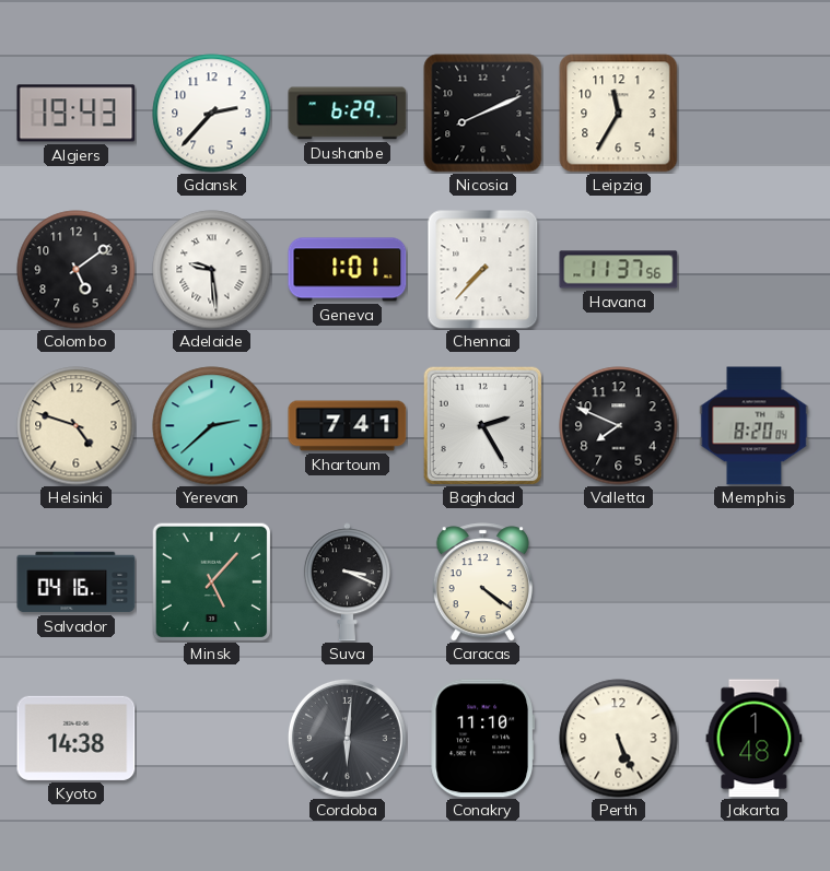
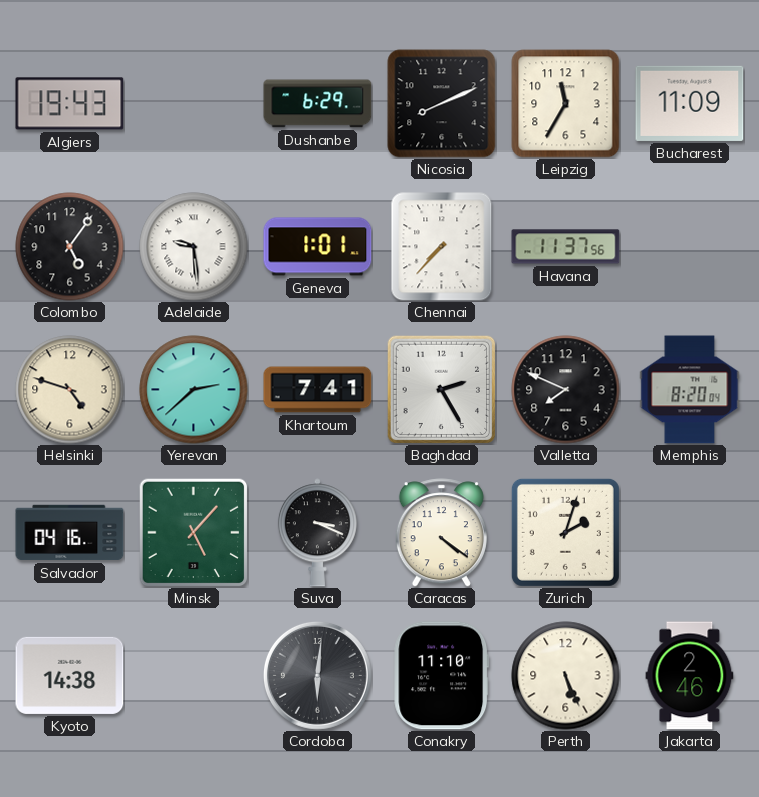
Gdansk: 2:37 -> none
Bucharest: none -> 11:09
Colombo: 5:09 -> 5:06
Zurich: none -> 2:03
Jakarta: 1:48 -> 2:46
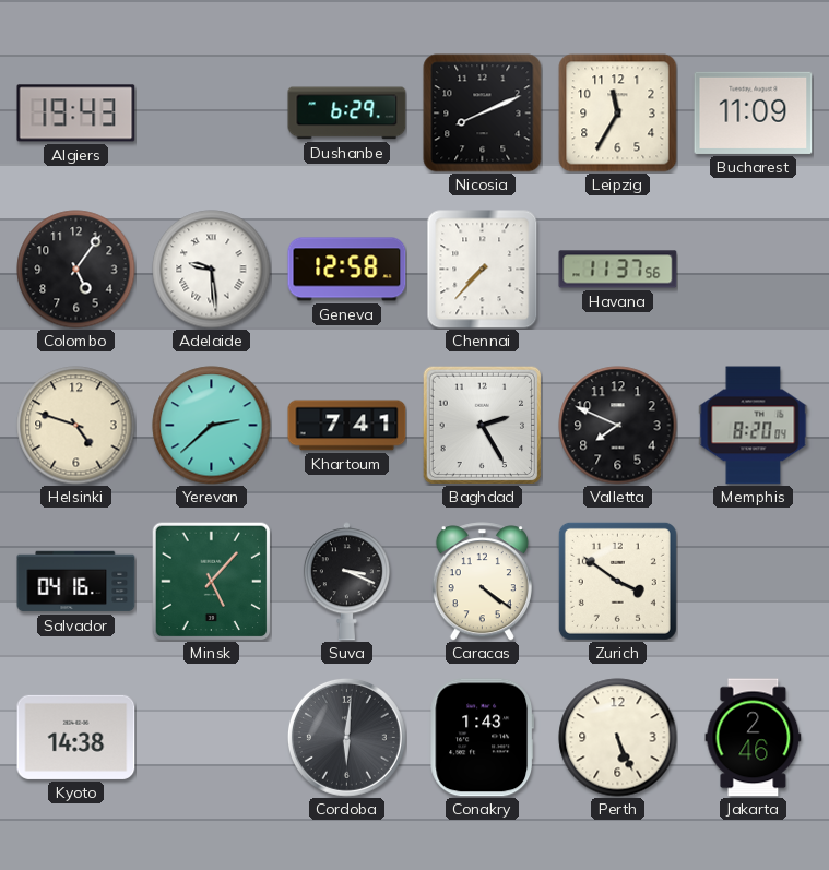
Geneva: 1:01 -> 12:58
Zurich: 2:03 -> 3:51
Conakry: 11:10 -> 1:43
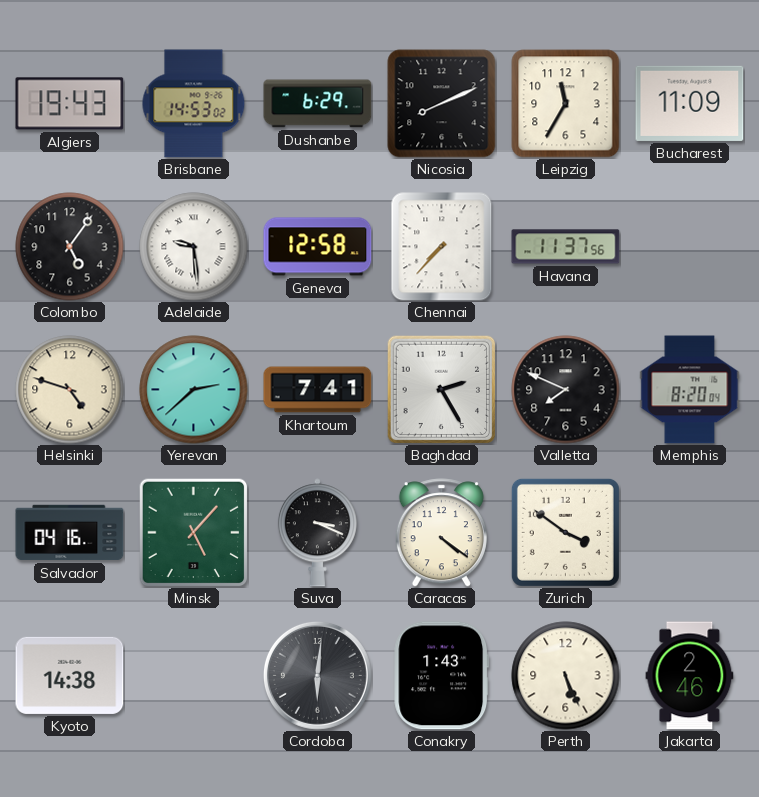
Brisbane: none -> 14:53
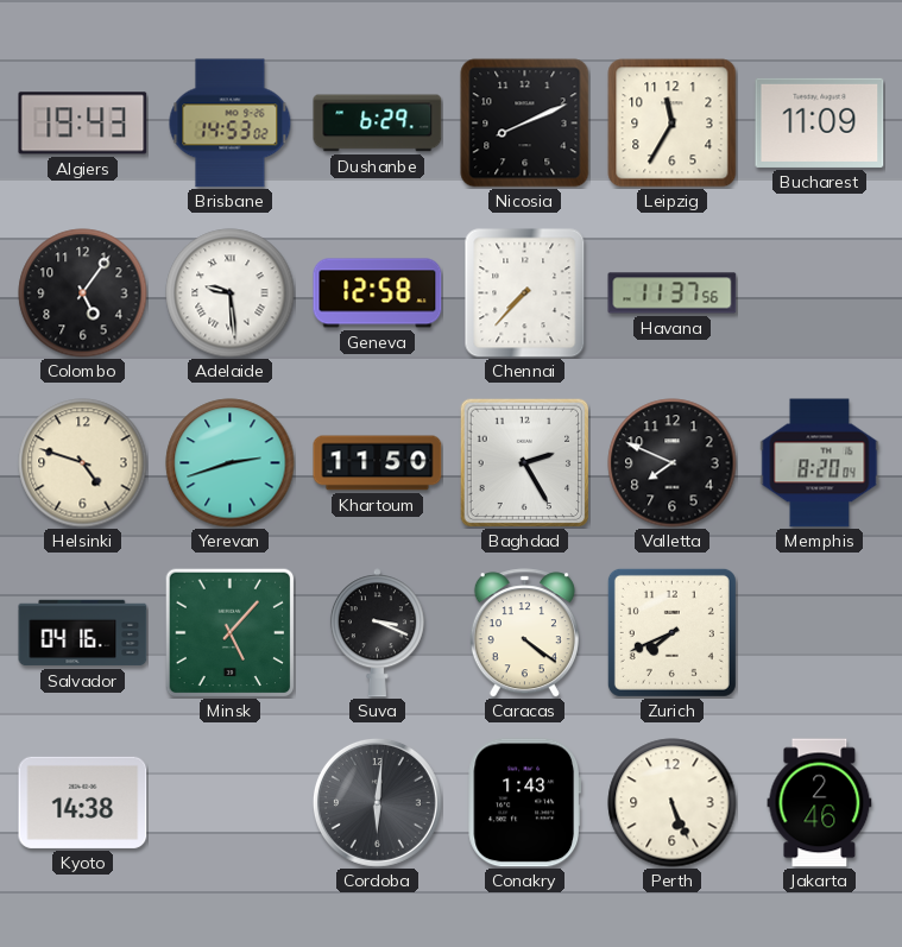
Yerevan: 2:38 -> 2:42
Khartoum: 7:41 -> 11:50
Zurich: 3:51 -> 7:41
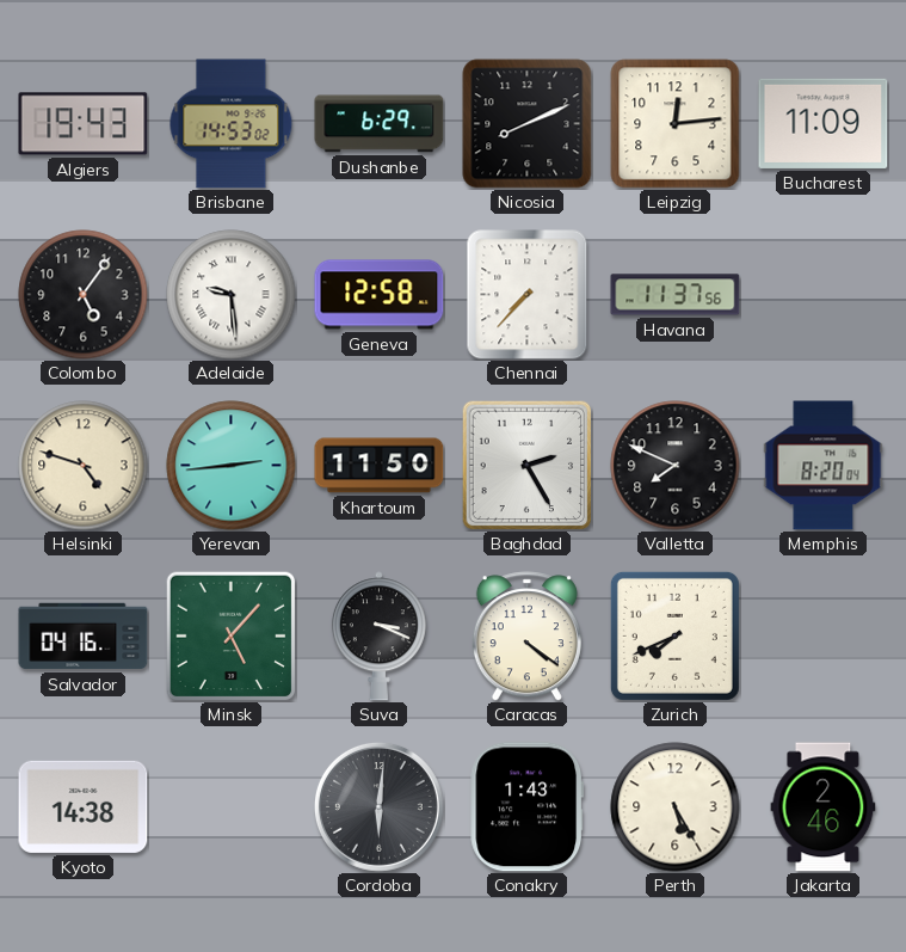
Leipzig: 11:35 -> 12:14
Yerevan: 2:42 -> 2:44
Perth: 5:26 -> 5:25
